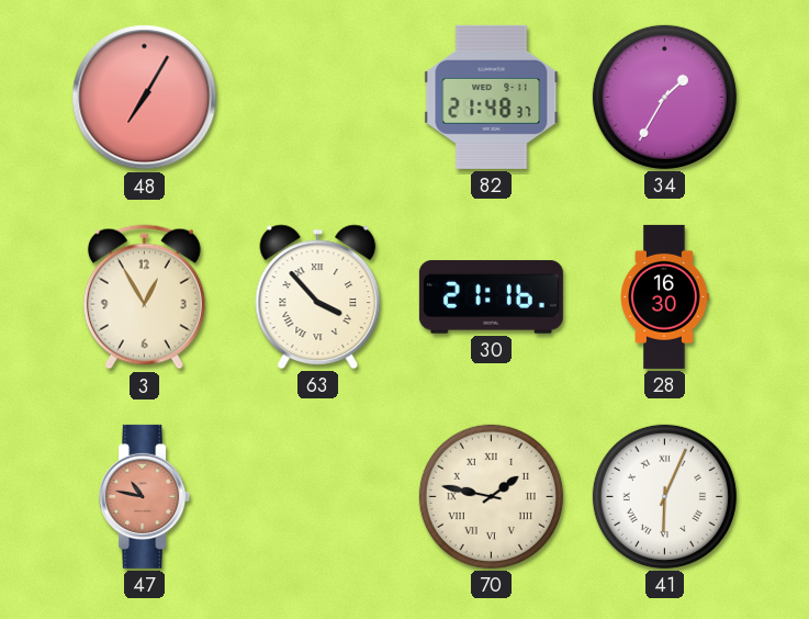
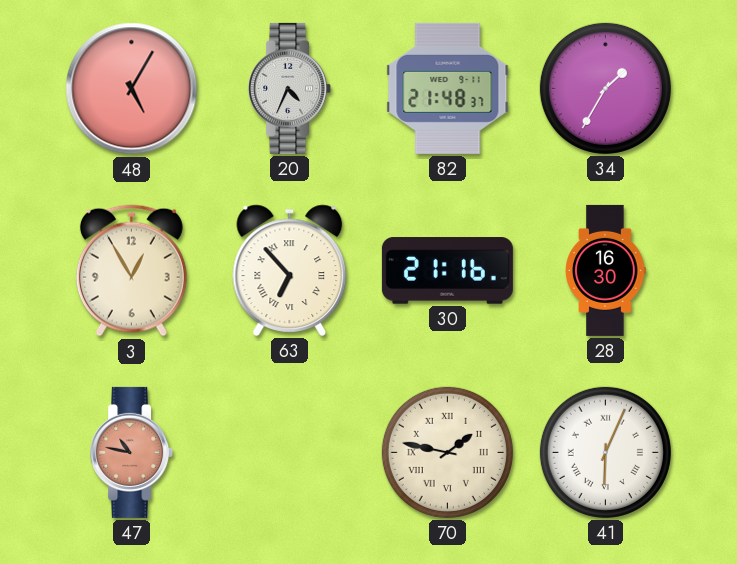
48: 7:05 -> 5:05
20: none -> 4:34
63: 3:53 -> 6:53
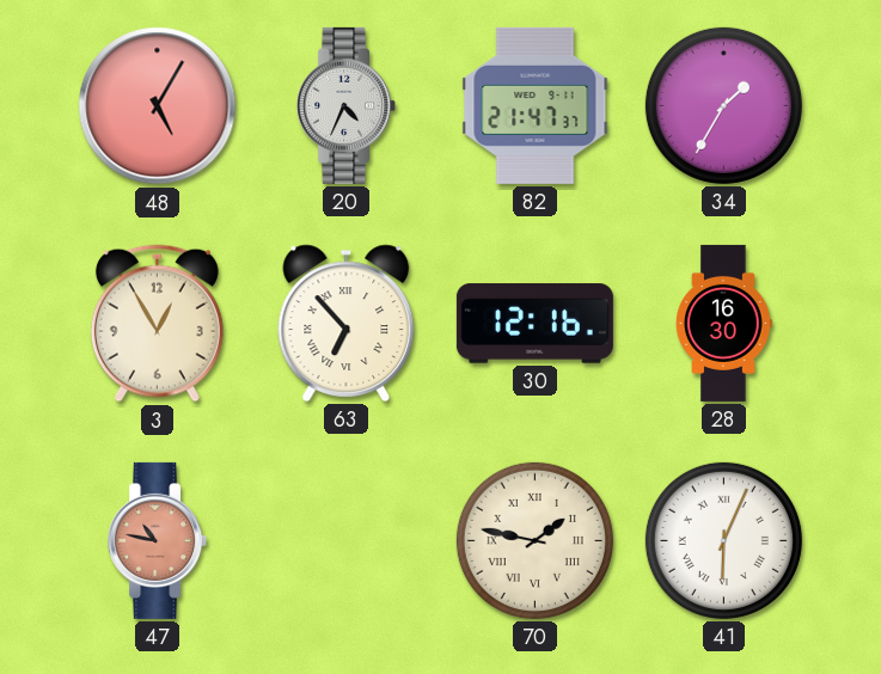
82: 21:48 -> 21:47
30: 21:16 -> 12:16
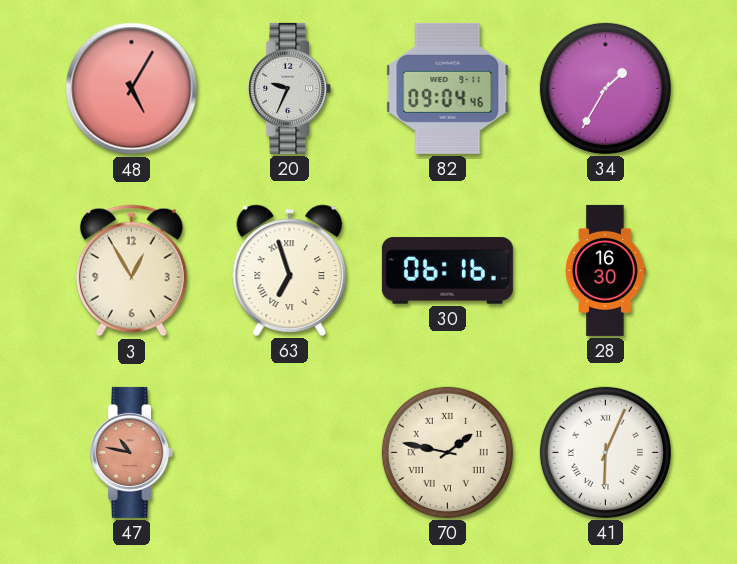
20: 4:34 -> 9:34
82: 21:47 -> 09:04
63: 6:53 -> 6:57
30: 12:16 -> 06:16
